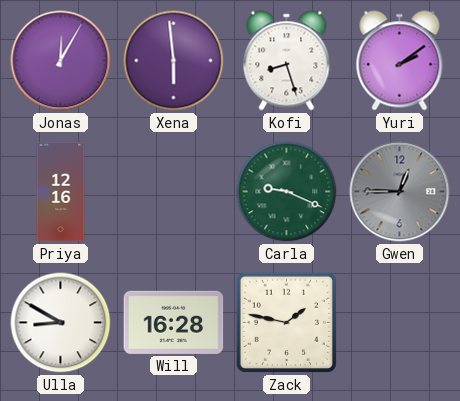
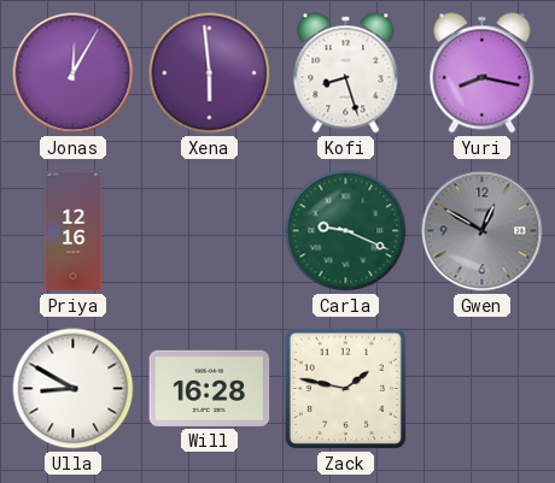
Yuri: 2:09 -> 8:17
Gwen: 12:45 -> 12:50
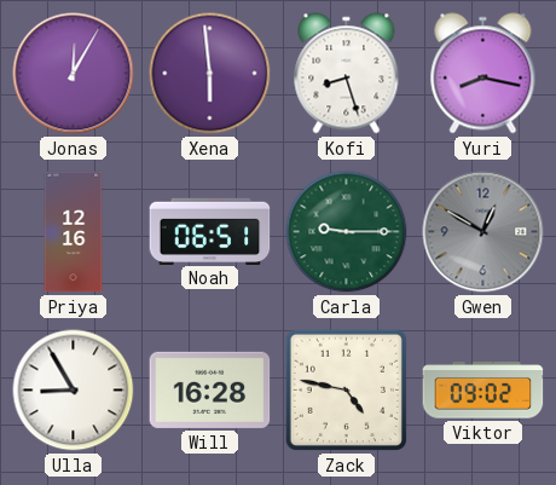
Noah: none -> 06:51
Carla: 9:19 -> 9:15
Ulla: 8:50 -> 8:55
Zack: 1:47 -> 4:47
Viktor: none -> 09:02
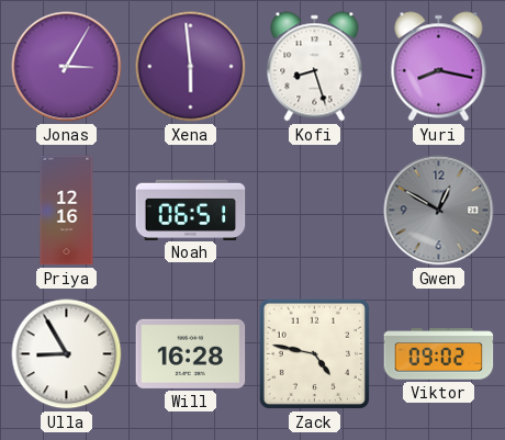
Jonas: 12:05 -> 3:05
Carla: 9:15 -> none
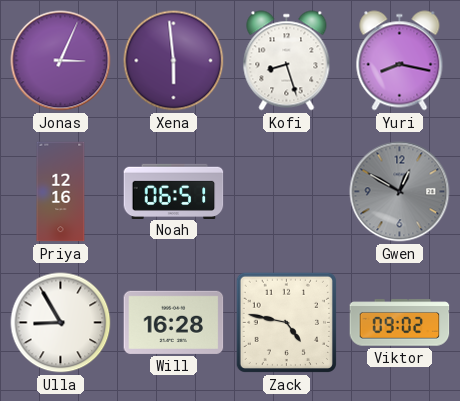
Jonas: 3:05 -> 3:04
